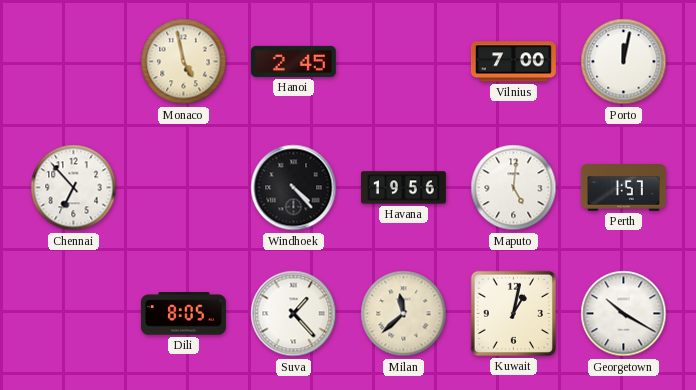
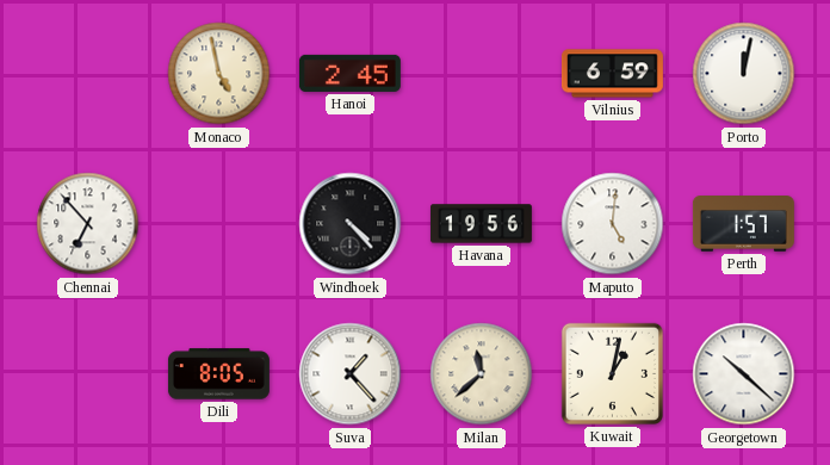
Vilnius: 7:00 -> 6:59
Georgetown: 10:20 -> 10:22
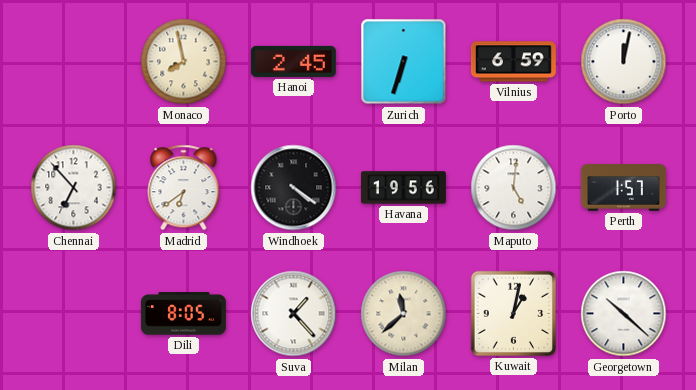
Monaco: 4:58 -> 7:58
Zurich: none -> 6:33
Madrid: none -> 6:39
Windhoek: 4:23 -> 4:21
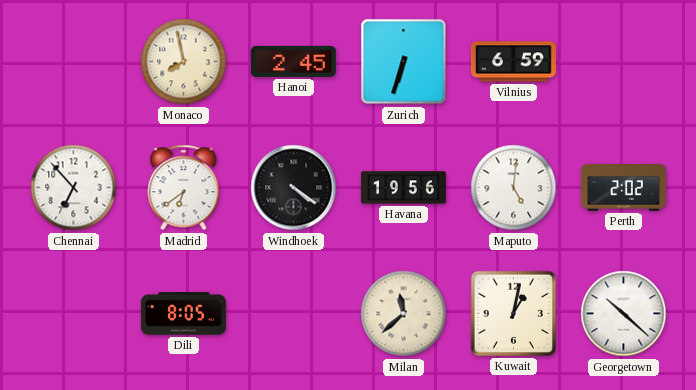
Porto: 12:02 -> none
Perth: 1:57 -> 2:02
Suva: 1:23 -> none
